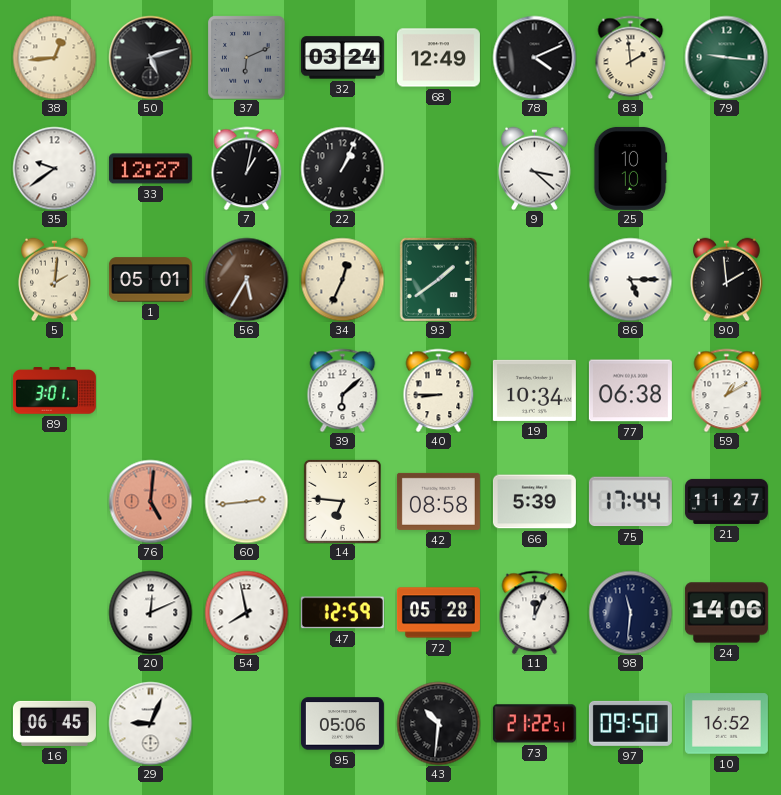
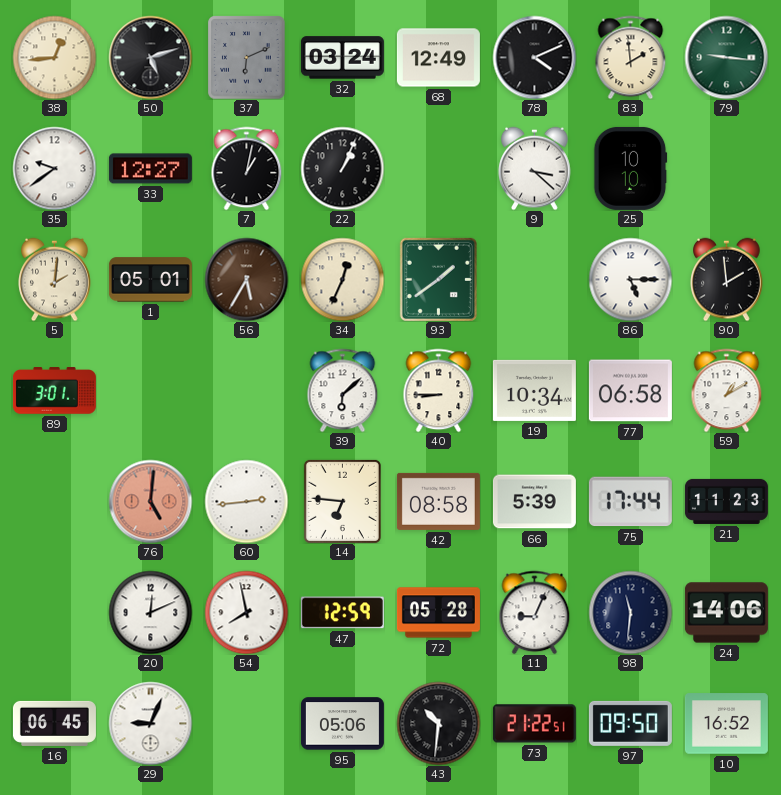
77: 06:38 -> 06:58
21: 11:27 -> 11:23
11: 12:04 -> 9:04
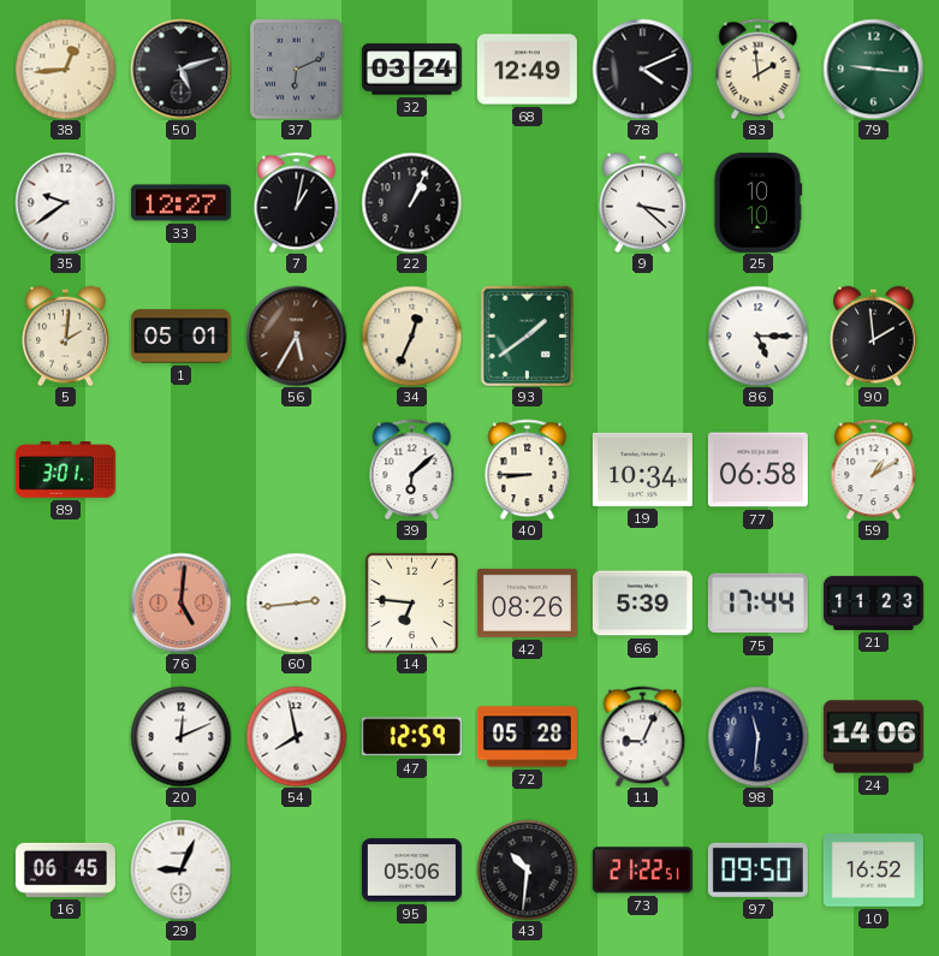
42: 08:58 -> 08:26
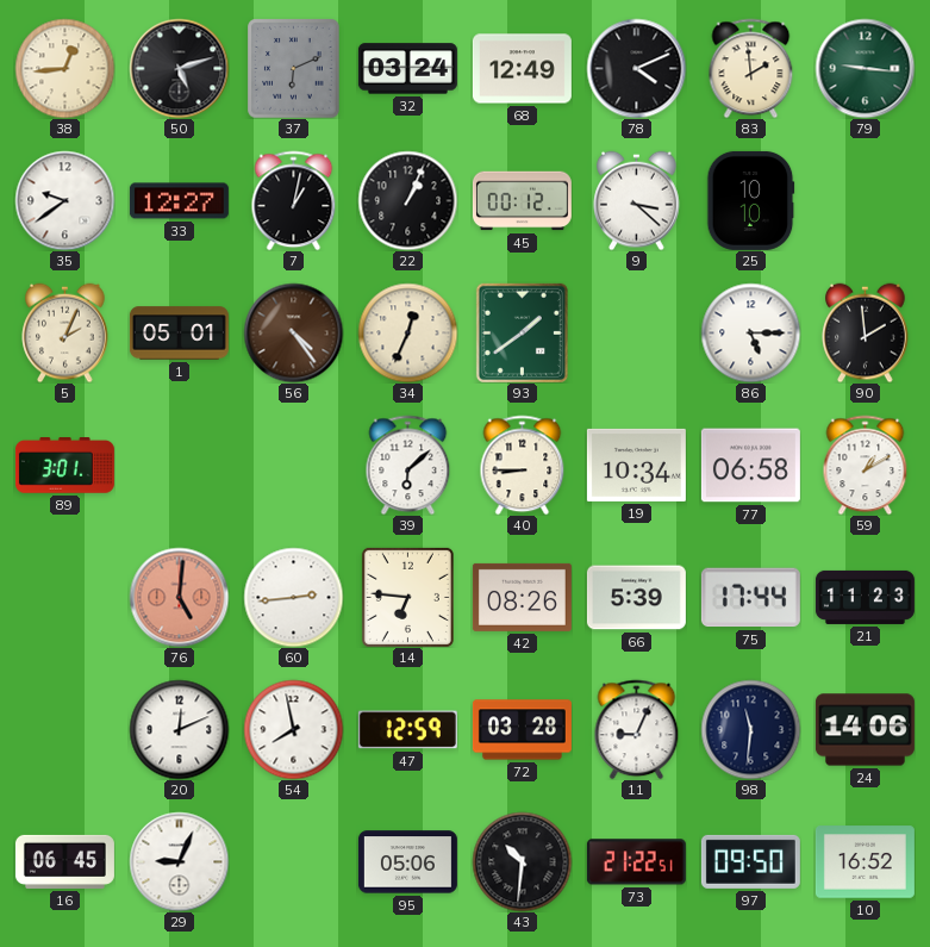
45: none -> 00:12
5: 2:01 -> 2:04
56: 5:35 -> 4:24
72: 05:28 -> 03:28
